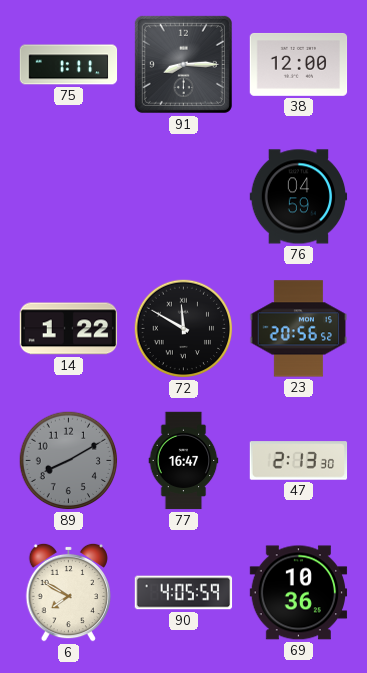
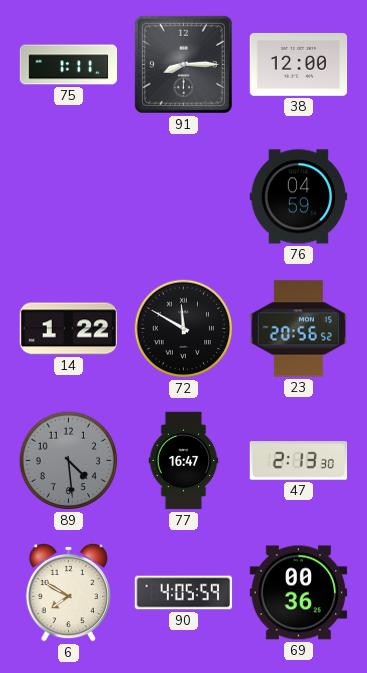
89: 8:10 -> 4:29
69: 10:36 -> 00:36
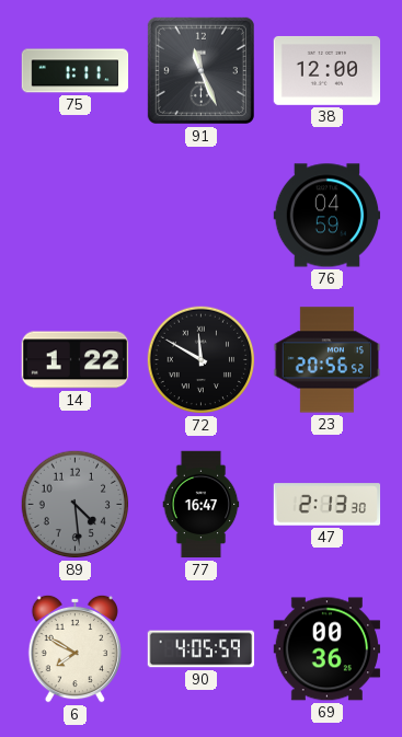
91: 8:15 -> 11:26
